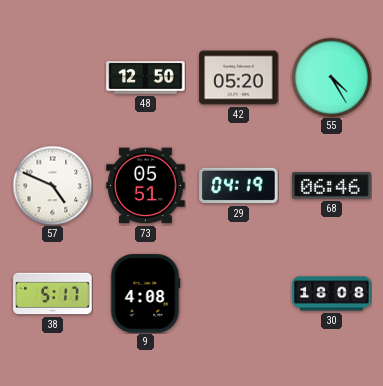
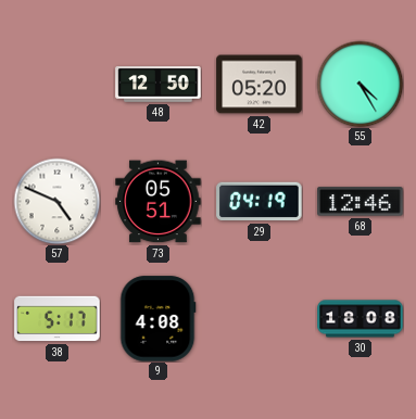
68: 06:46 -> 12:46
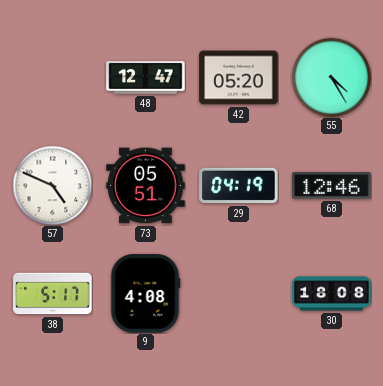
48: 12:50 -> 12:47
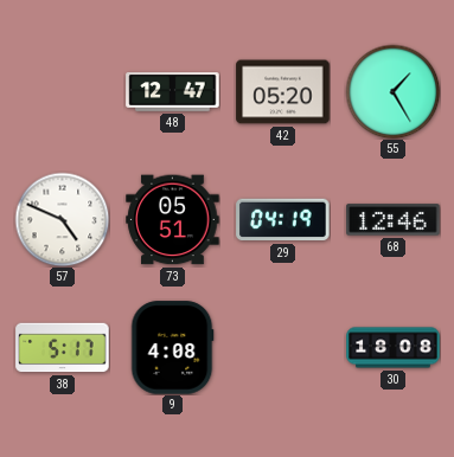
55: 4:25 -> 1:25
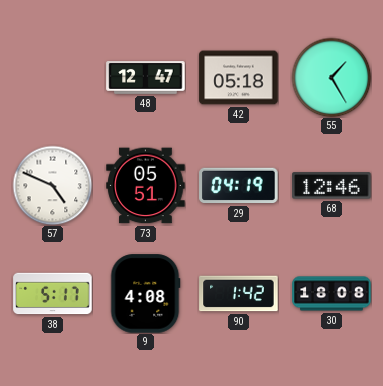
42: 05:20 -> 05:18
90: none -> 1:42
